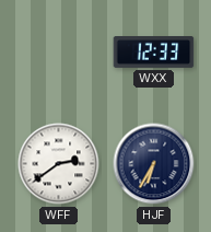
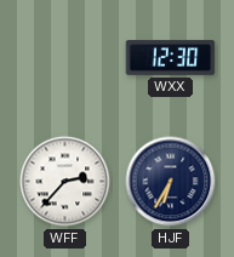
WXX: 12:33 -> 12:30
WFF: 2:39 -> 2:37
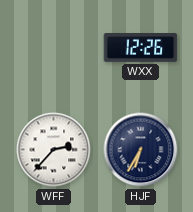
WXX: 12:30 -> 12:26
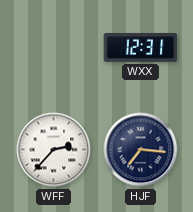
WXX: 12:26 -> 12:31
HJF: 6:35 -> 7:16
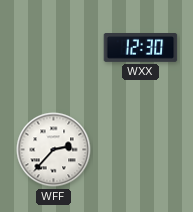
WXX: 12:31 -> 12:30
HJF: 7:16 -> none
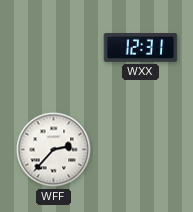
WXX: 12:30 -> 12:31
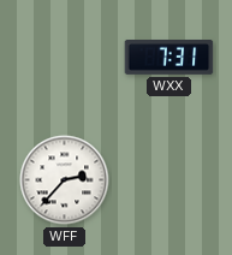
WXX: 12:31 -> 7:31
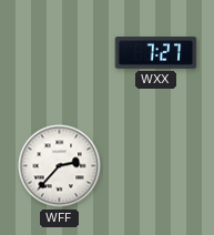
WXX: 7:31 -> 7:27
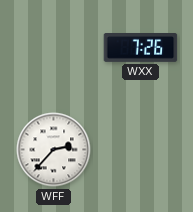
WXX: 7:27 -> 7:26
